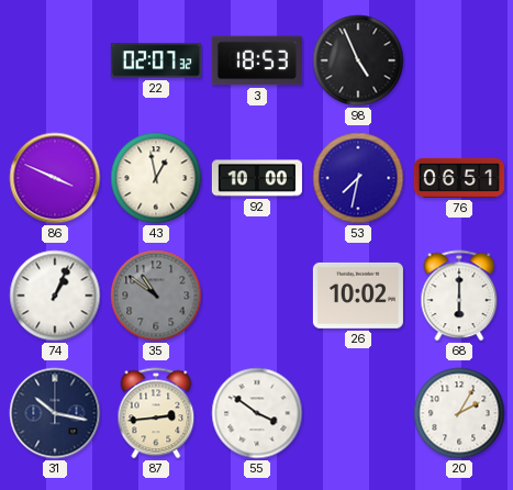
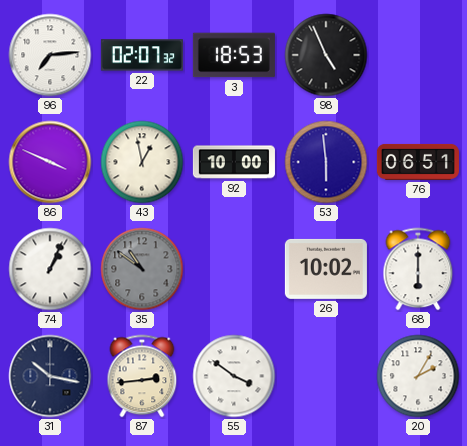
96: none -> 7:14
53: 7:32 -> 5:59
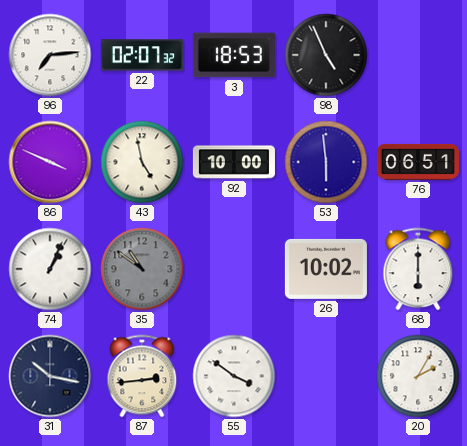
43: 12:58 -> 4:58
